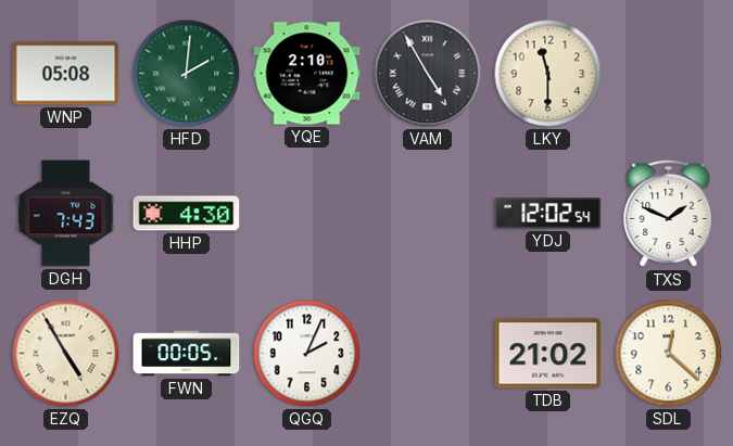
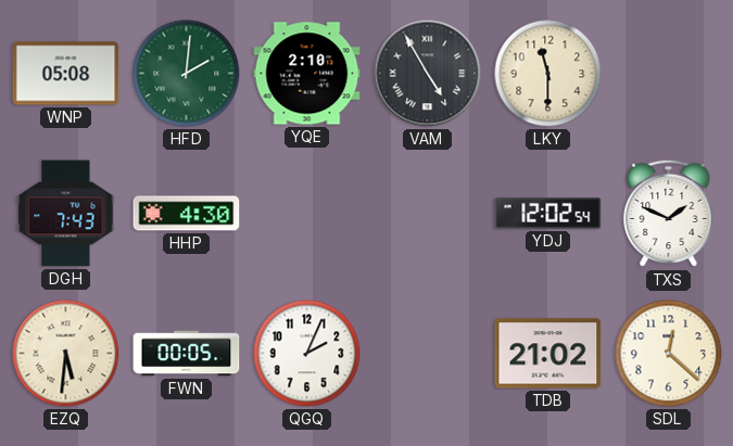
EZQ: 4:55 -> 5:31
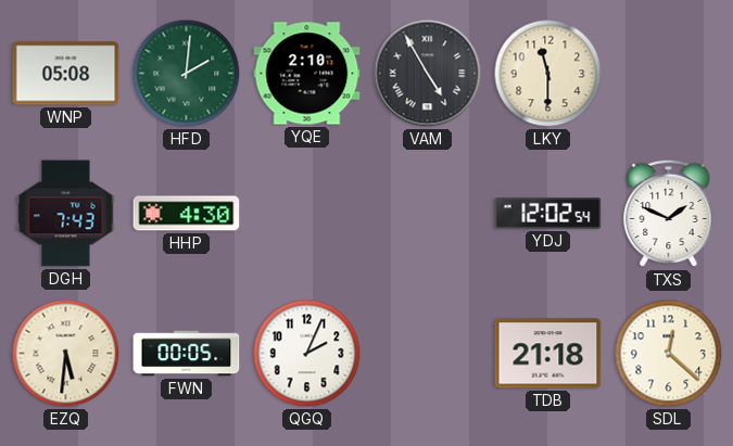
TDB: 21:02 -> 21:18
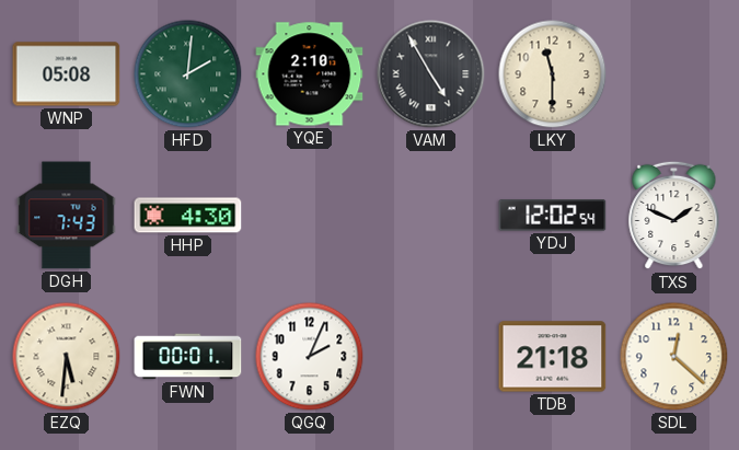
FWN: 00:05 -> 00:01
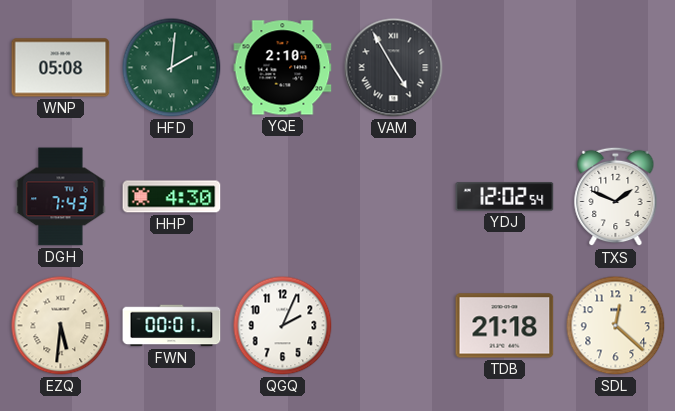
LKY: 11:30 -> none
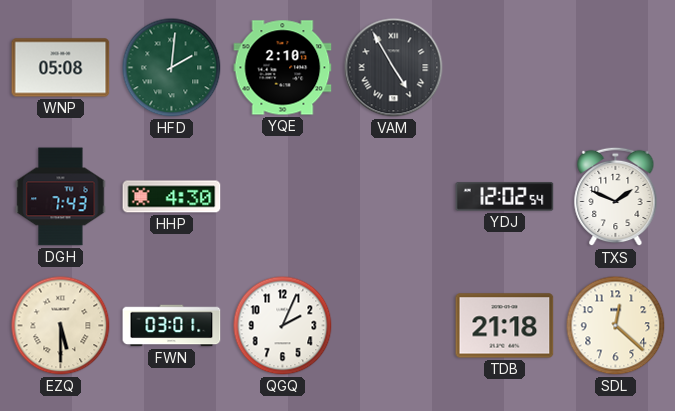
EZQ: 5:31 -> 5:30
FWN: 00:01 -> 03:01
